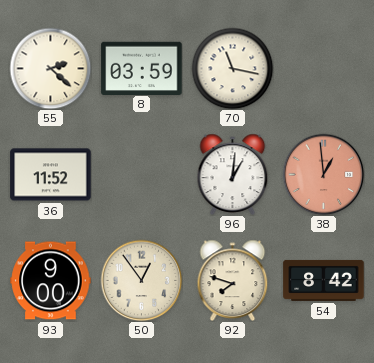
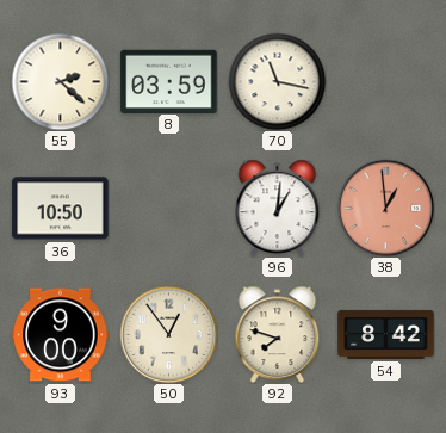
36: 11:52 -> 10:50
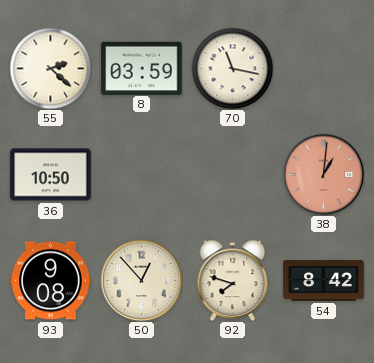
96: 1:01 -> none
38: 12:59 -> 1:01
93: 9:00 -> 9:08
50: 12:54 -> 12:53
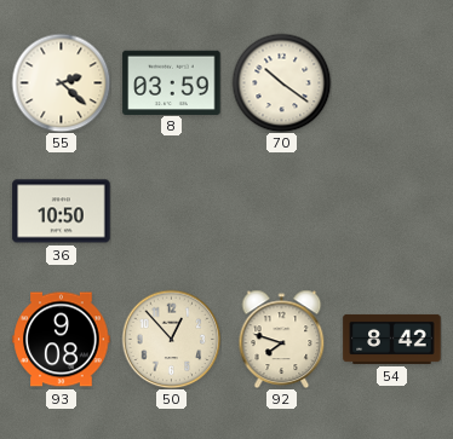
70: 11:17 -> 10:21
38: 1:01 -> none
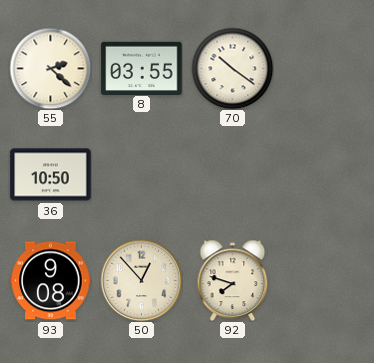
8: 03:59 -> 03:55
54: 8:42 -> none
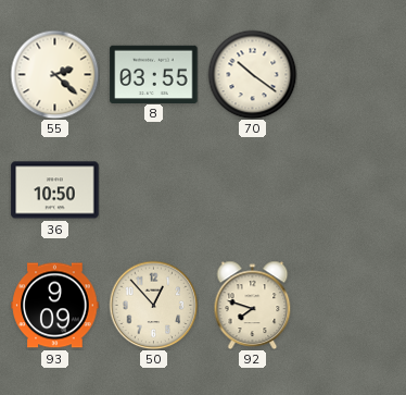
93: 9:08 -> 9:09
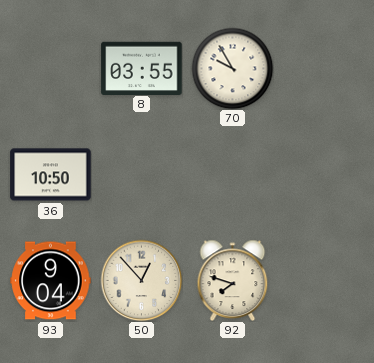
55: 2:22 -> none
70: 10:21 -> 9:55
93: 9:09 -> 9:04
